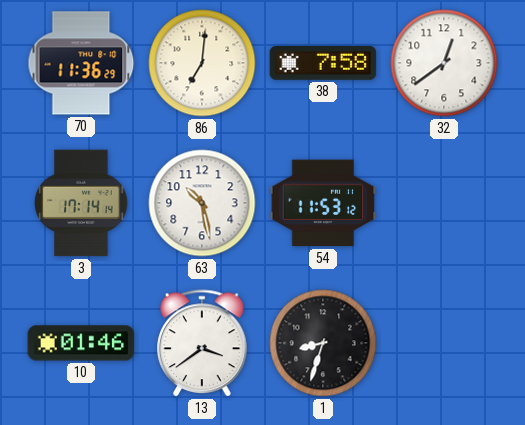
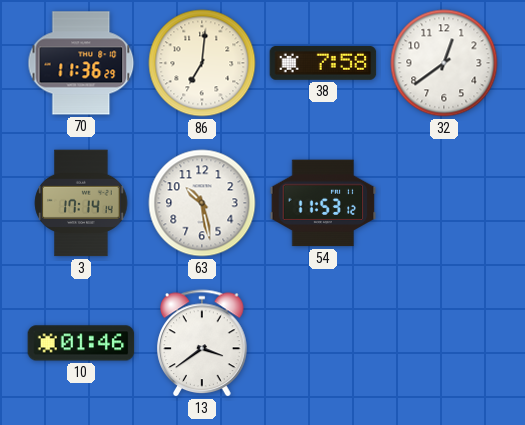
1: 8:33 -> none
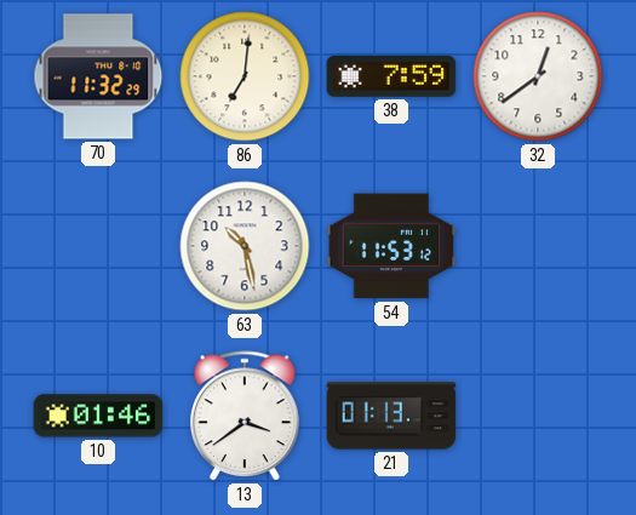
70: 11:36 -> 11:32
38: 7:58 -> 7:59
3: 17:14 -> none
21: none -> 01:13
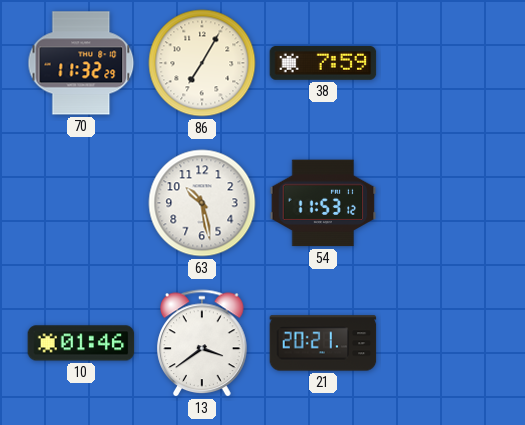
86: 7:01 -> 7:05
32: 12:39 -> none
21: 01:13 -> 20:21
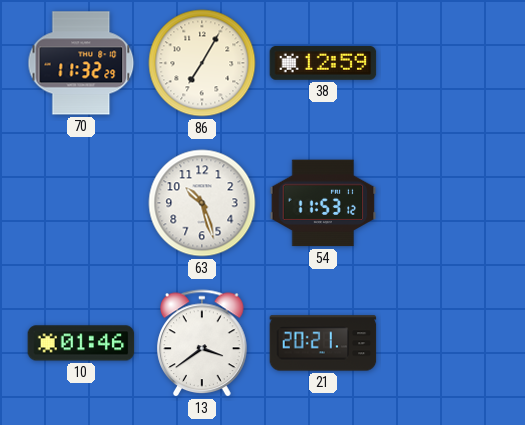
38: 7:59 -> 12:59
63: 10:28 -> 10:27
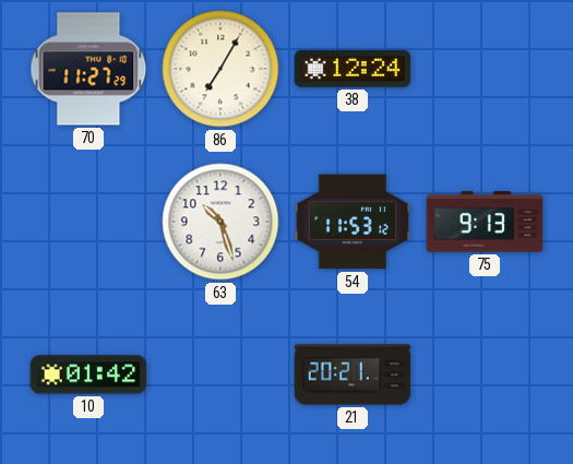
70: 11:32 -> 11:27
38: 12:59 -> 12:24
75: none -> 9:13
10: 01:46 -> 01:42
13: 3:39 -> none
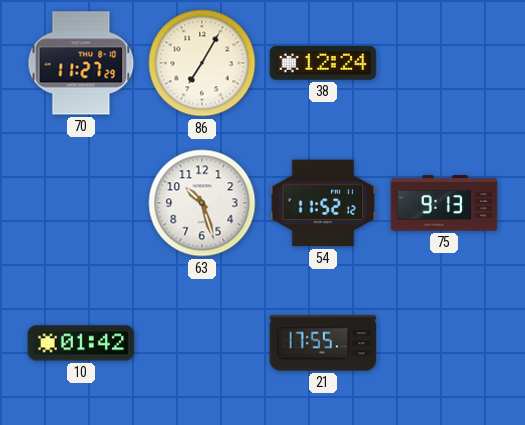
54: 11:53 -> 11:52
21: 20:21 -> 17:55
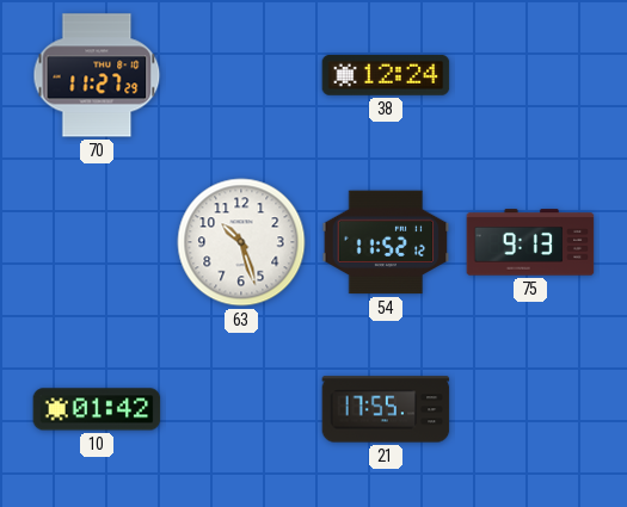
86: 7:05 -> none
